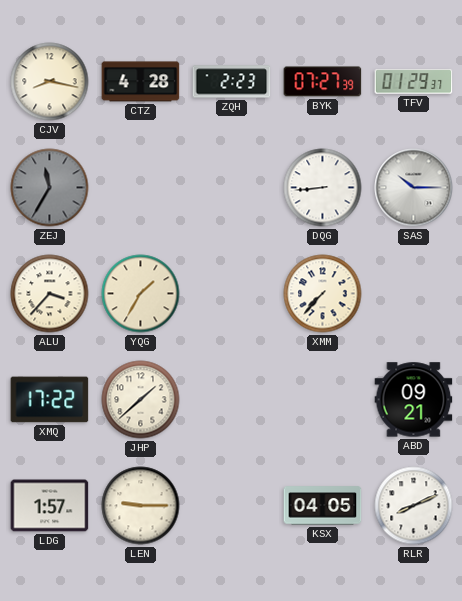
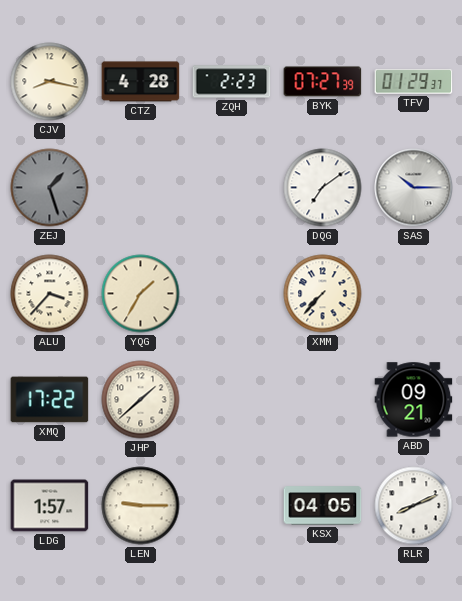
ZEJ: 11:35 -> 1:27
DQG: 8:44 -> 7:09
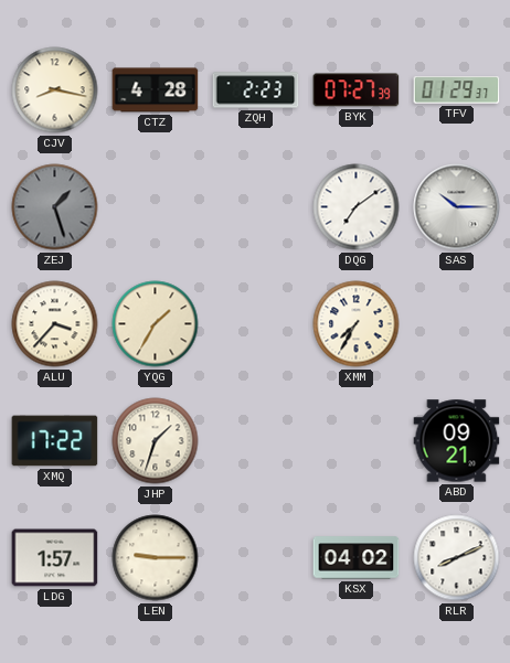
XMM: 7:37 -> 7:35
JHP: 1:38 -> 1:33
KSX: 04:05 -> 04:02
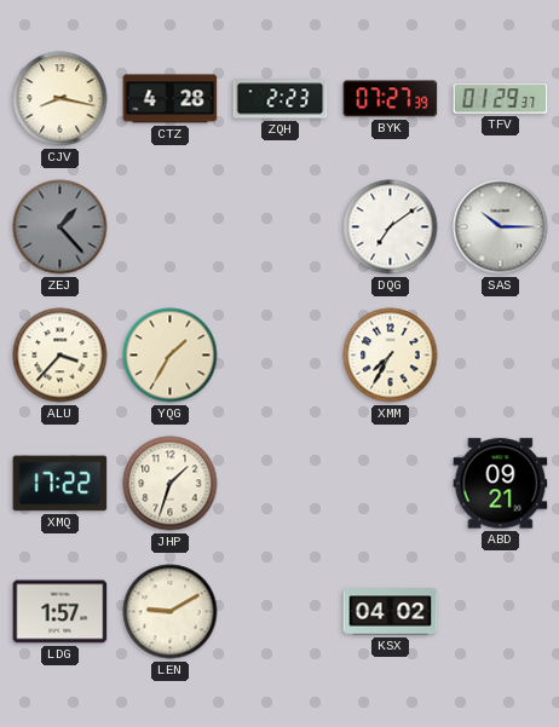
ZEJ: 1:27 -> 1:23
LEN: 9:15 -> 9:10
RLR: 8:11 -> none
